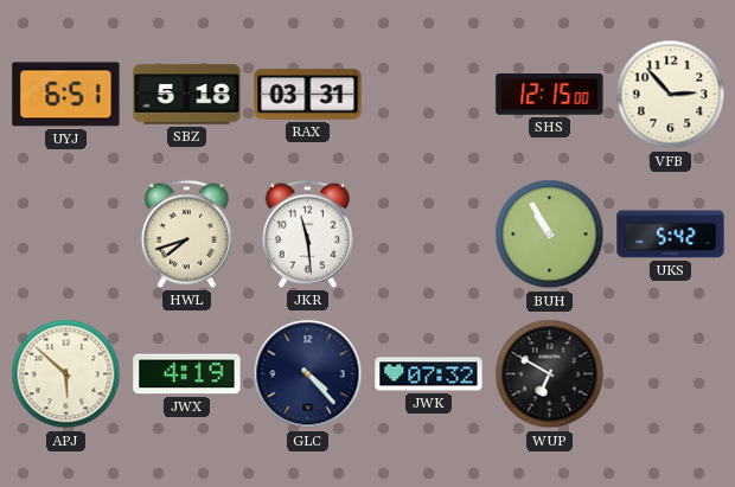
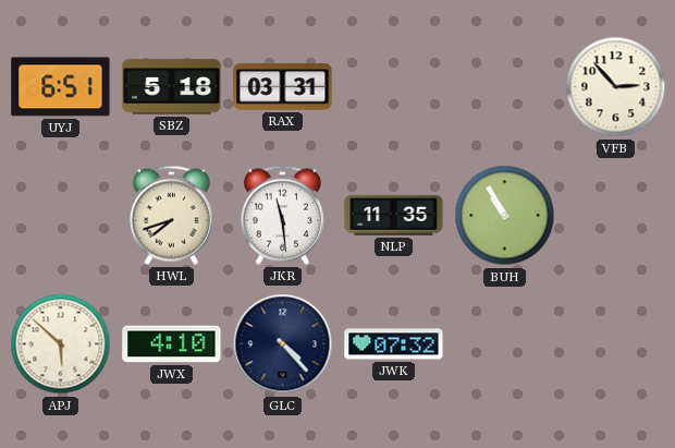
SHS: 12:15 -> none
NLP: none -> 11:35
UKS: 5:42 -> none
JWX: 4:19 -> 4:10
WUP: 6:50 -> none
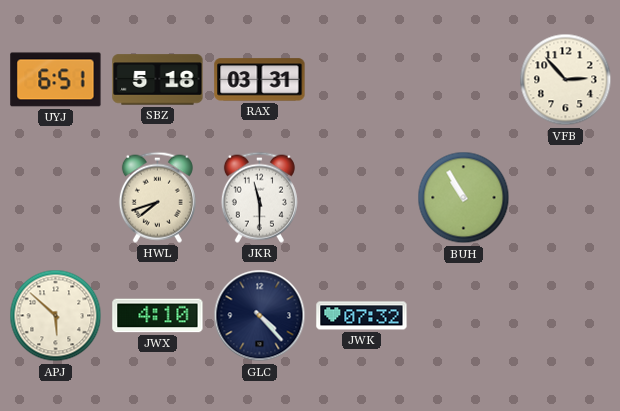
JKR: 11:29 -> 11:30
NLP: 11:35 -> none
